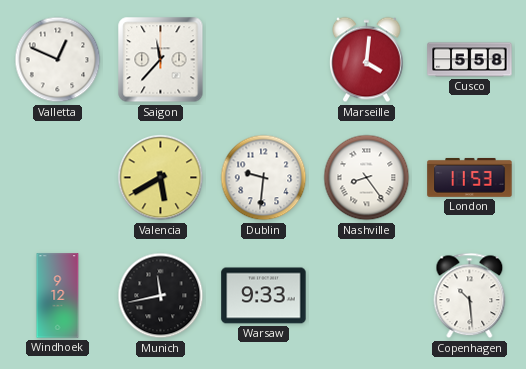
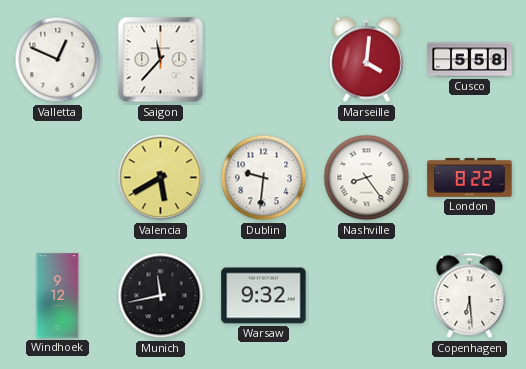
London: 11:53 -> 8:22
Warsaw: 9:33 -> 9:32
Copenhagen: 10:29 -> 6:29
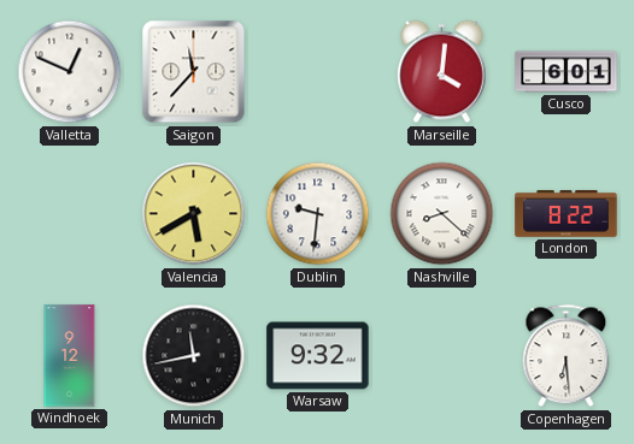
Cusco: 5:58 -> 6:01
Nashville: 8:24 -> 8:22
